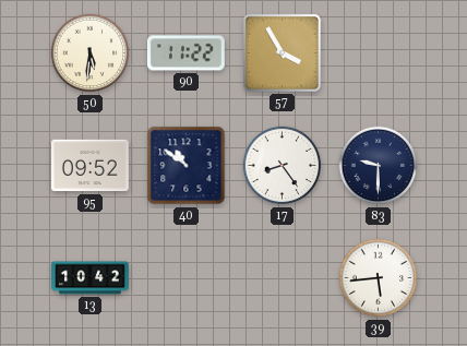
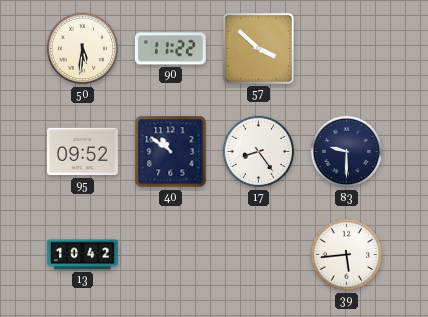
57: 3:55 -> 3:52
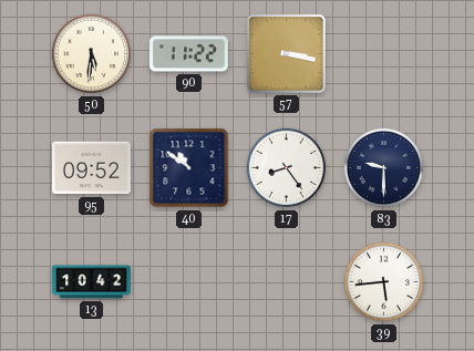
57: 3:52 -> 3:17
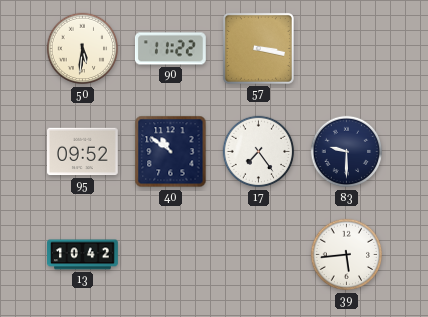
17: 8:24 -> 7:24
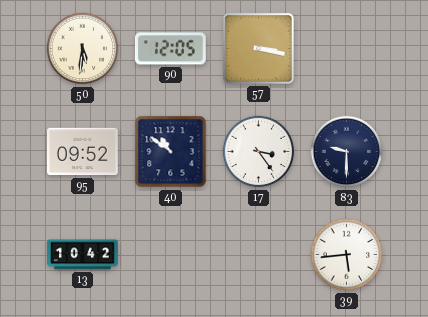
90: 11:22 -> 12:05
17: 7:24 -> 3:24
